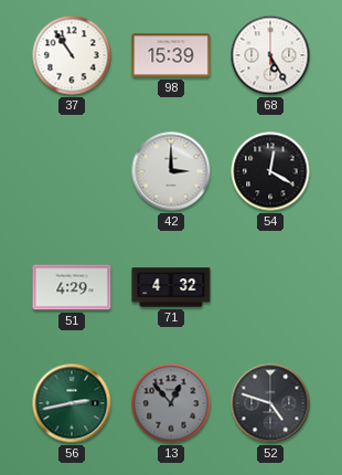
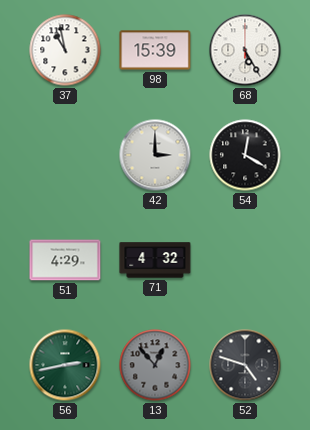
37: 10:54 -> 10:58
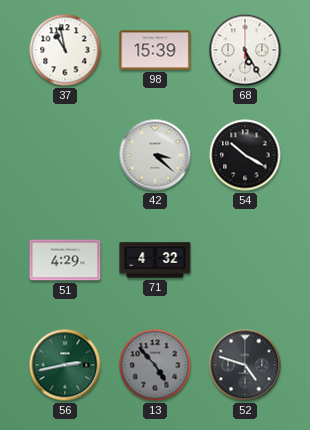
42: 3:00 -> 3:22
54: 12:20 -> 10:20
13: 12:53 -> 4:53
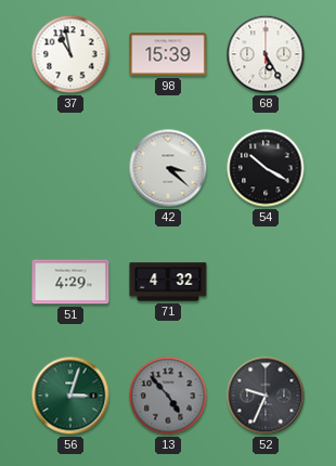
56: 2:43 -> 3:03
52: 4:48 -> 9:34
